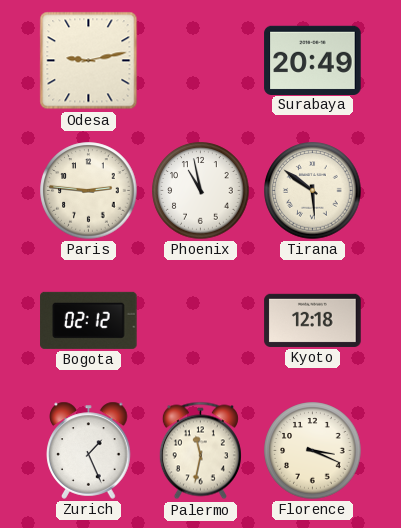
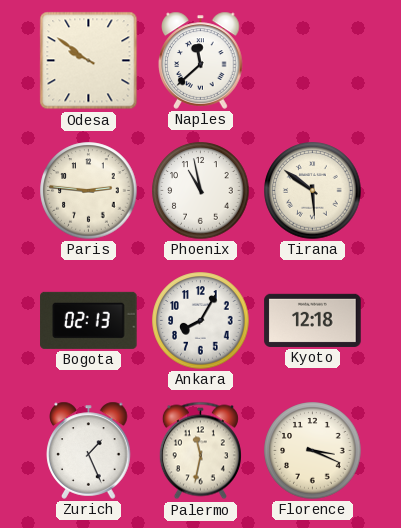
Odesa: 9:13 -> 9:51
Naples: none -> 11:38
Surabaya: 20:49 -> none
Bogota: 02:12 -> 02:13
Ankara: none -> 8:05
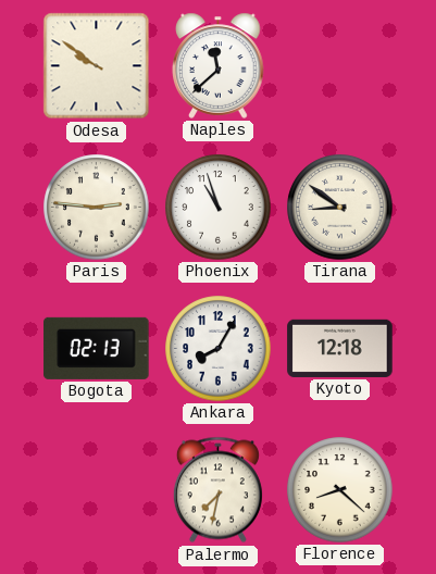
Phoenix: 10:58 -> 10:57
Tirana: 5:51 -> 8:51
Zurich: 1:26 -> none
Palermo: 11:32 -> 7:32
Florence: 3:19 -> 8:22
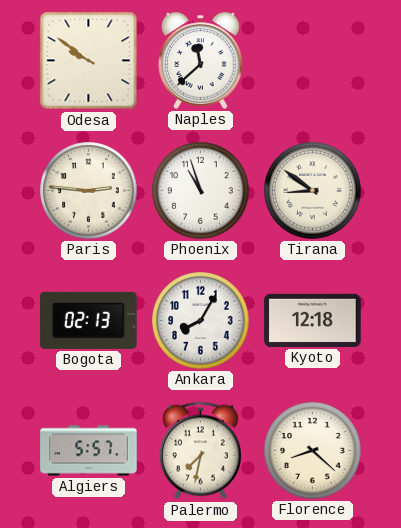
Algiers: none -> 5:57
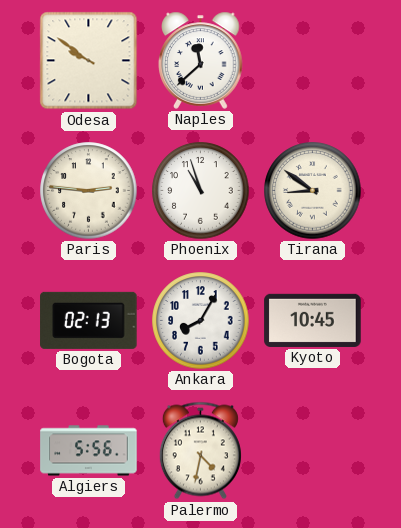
Kyoto: 12:18 -> 10:45
Algiers: 5:57 -> 5:56
Palermo: 7:32 -> 4:32
Florence: 8:22 -> none
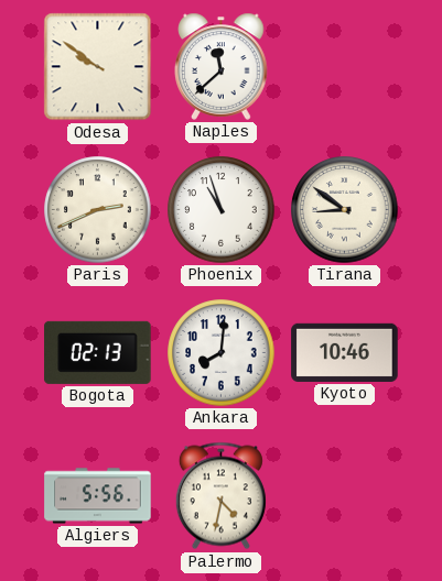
Paris: 2:46 -> 2:41
Ankara: 8:05 -> 8:01
Kyoto: 10:45 -> 10:46
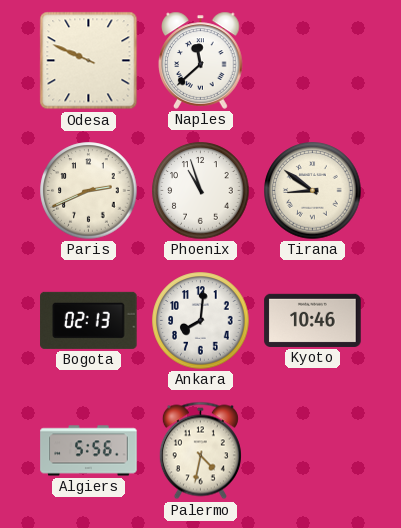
Odesa: 9:51 -> 9:49
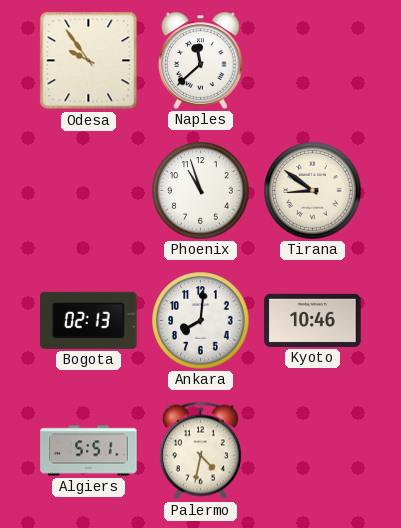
Odesa: 9:49 -> 9:54
Paris: 2:41 -> none
Algiers: 5:56 -> 5:51
